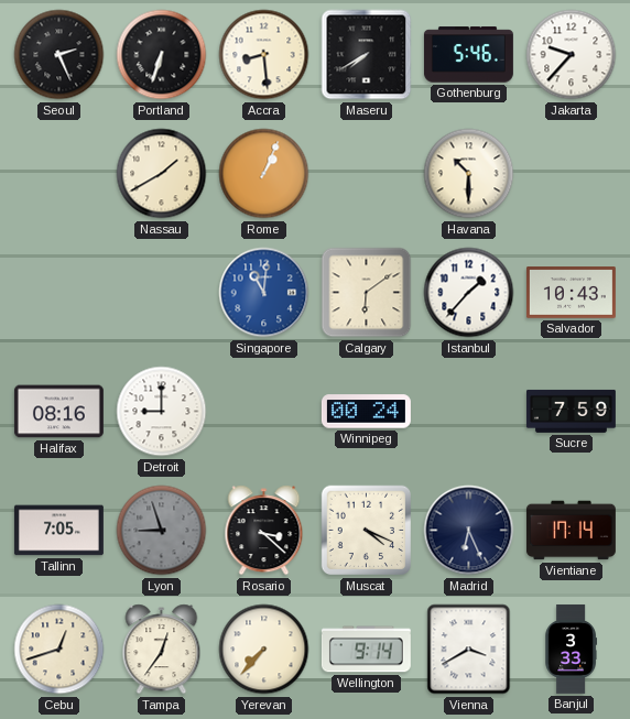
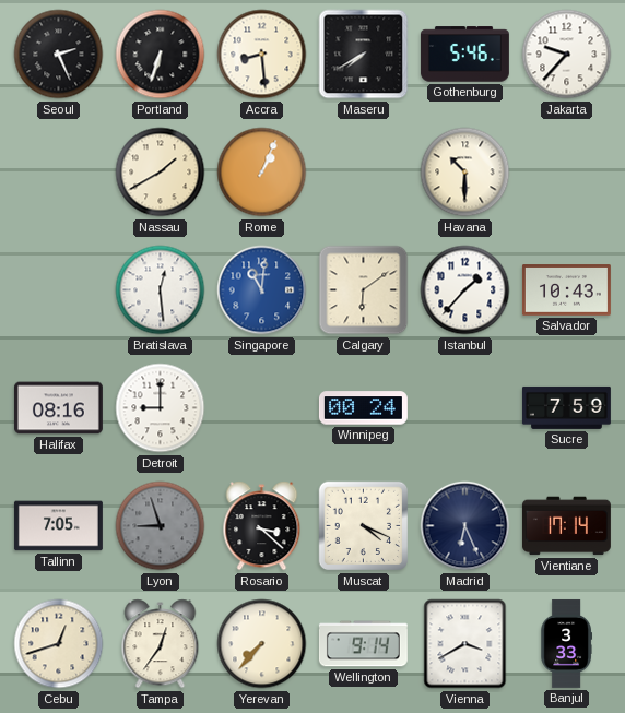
Bratislava: none -> 12:29
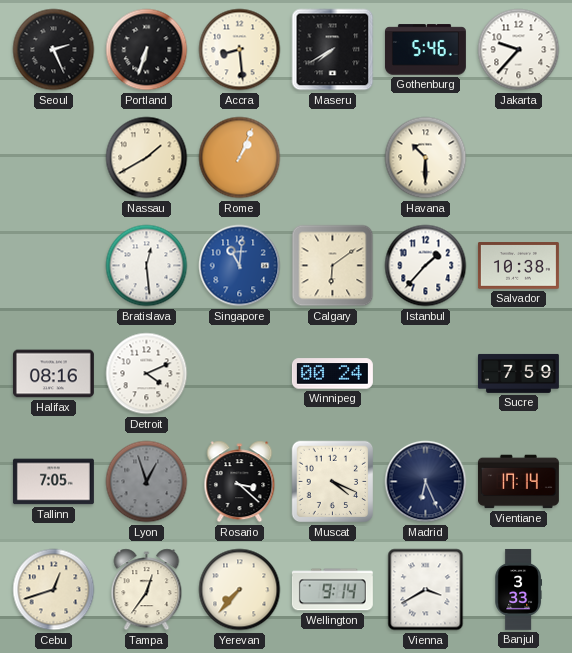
Salvador: 10:43 -> 10:38
Detroit: 9:00 -> 4:11
Lyon: 8:57 -> 12:57
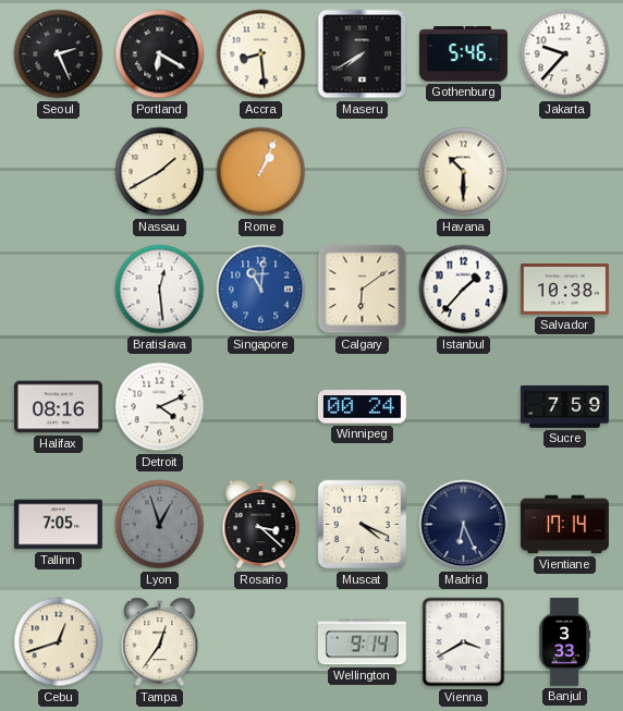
Portland: 6:33 -> 6:20
Yerevan: 7:37 -> none
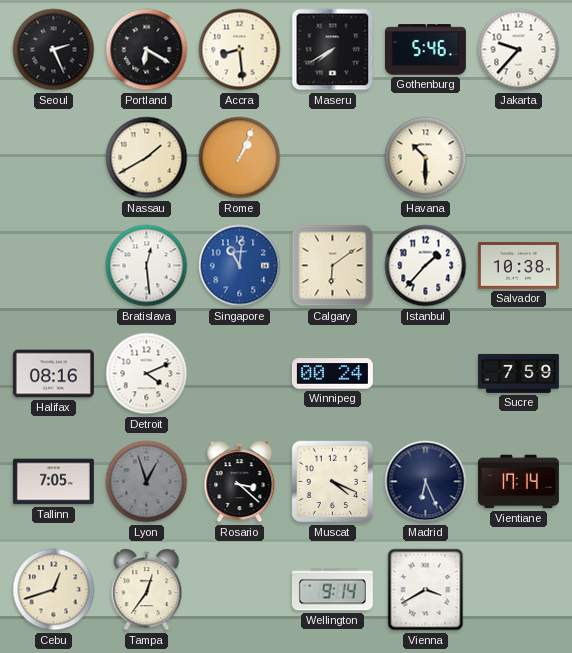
Banjul: 3:33 -> none
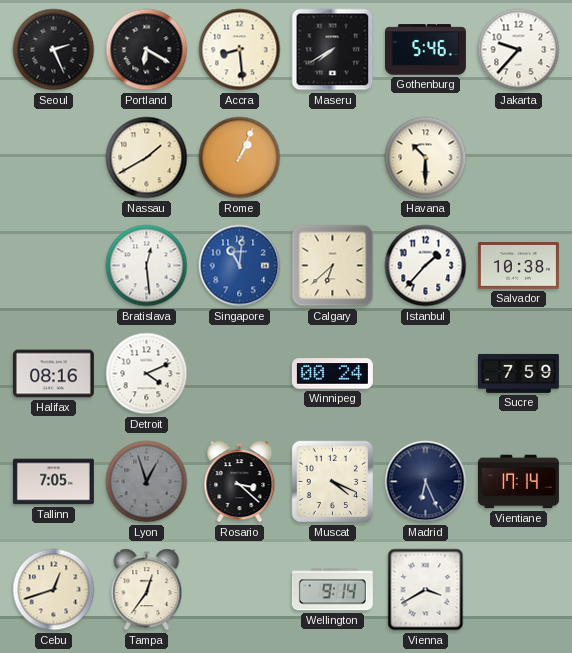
Calgary: 6:09 -> 6:38
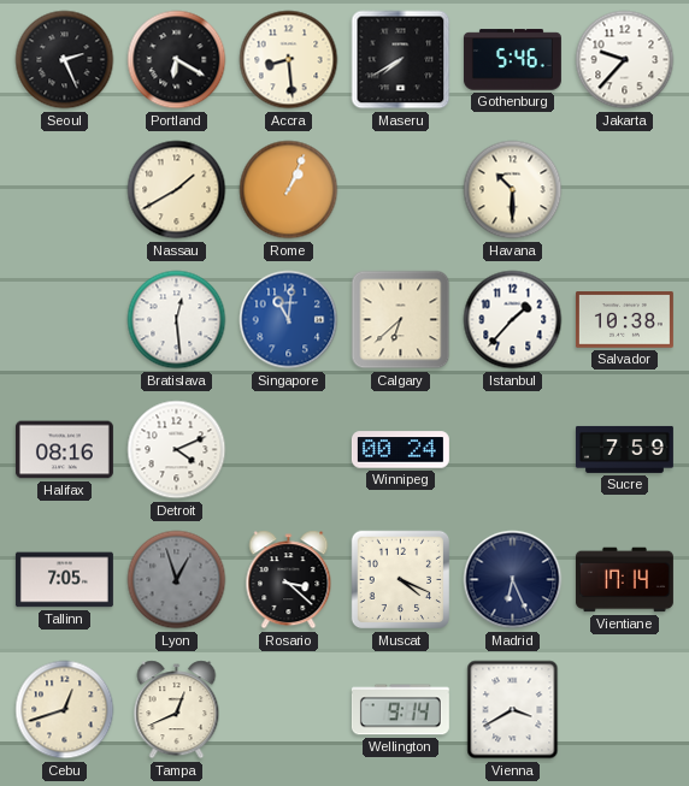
Tampa: 12:36 -> 12:41
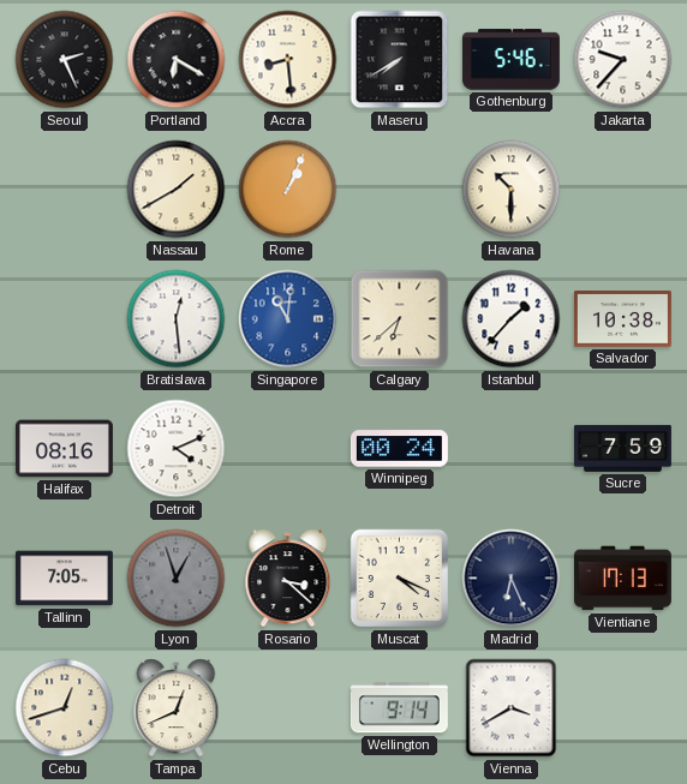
Vientiane: 17:14 -> 17:13
